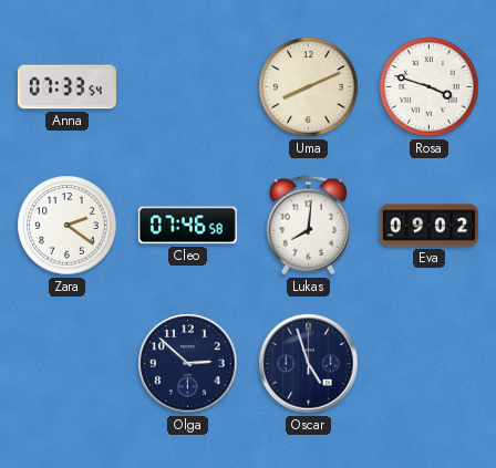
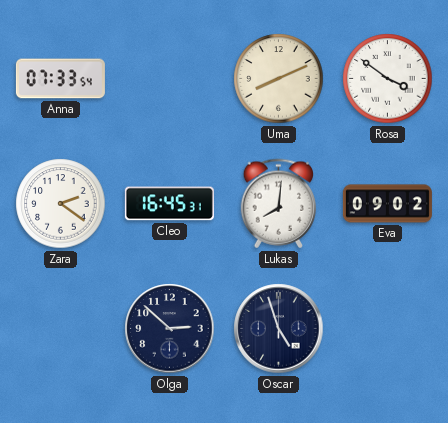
Rosa: 3:48 -> 3:51
Cleo: 07:46 -> 16:45
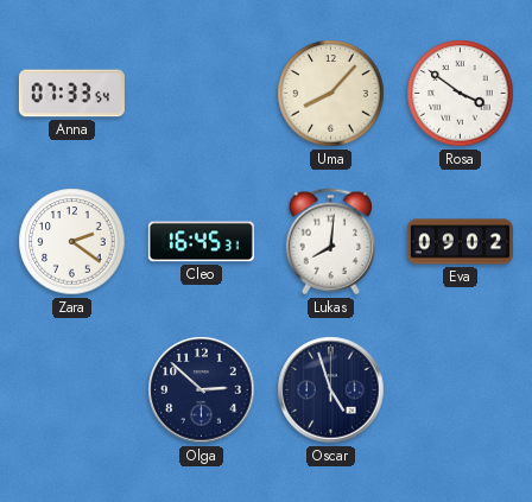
Uma: 8:11 -> 8:07
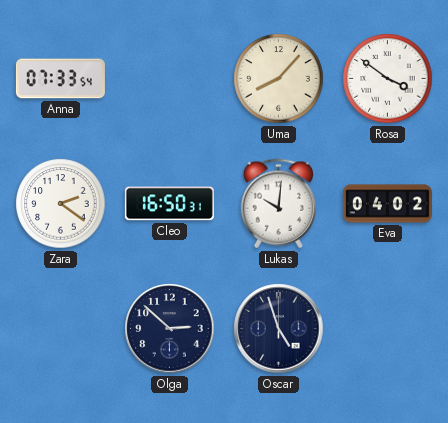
Cleo: 16:45 -> 16:50
Lukas: 8:01 -> 10:01
Eva: 09:02 -> 04:02
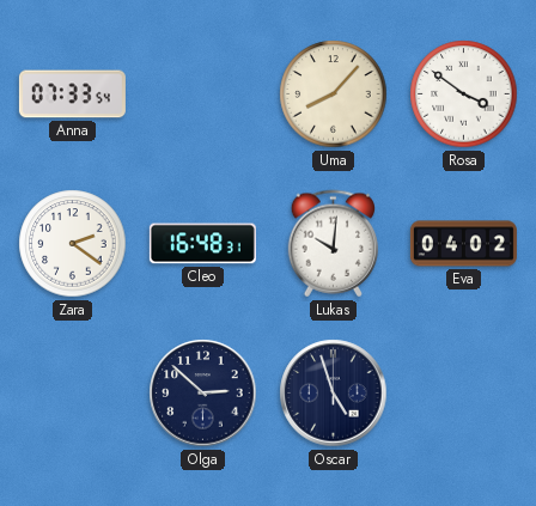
Cleo: 16:50 -> 16:48
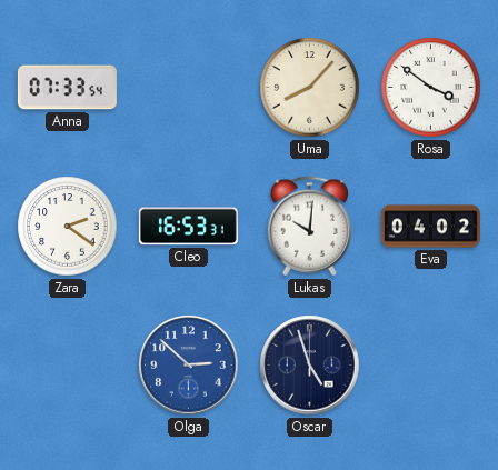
Cleo: 16:48 -> 16:53
Olga dial: navy -> blue
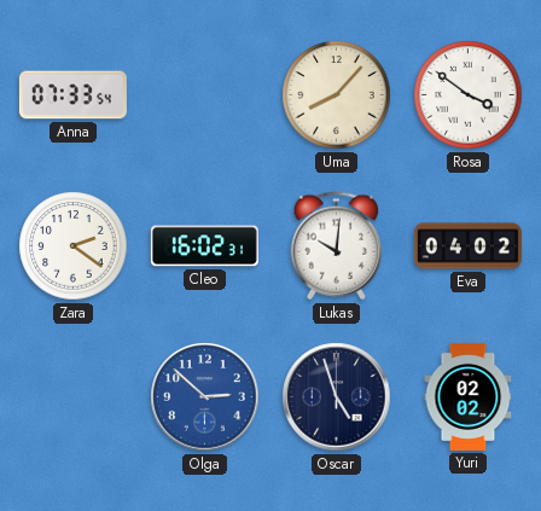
Cleo: 16:53 -> 16:02
Yuri: none -> 02:02
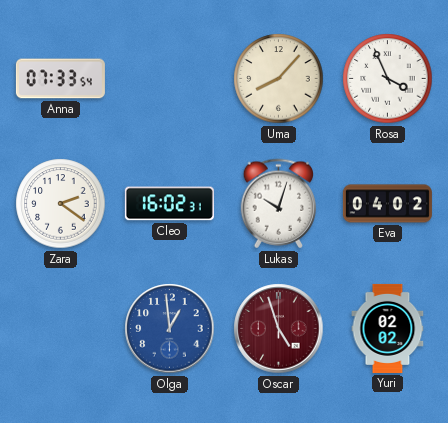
Rosa: 3:51 -> 3:56
Lukas: 10:01 -> 10:03
Olga: 2:52 -> 12:59
Oscar dial: navy -> burgundy
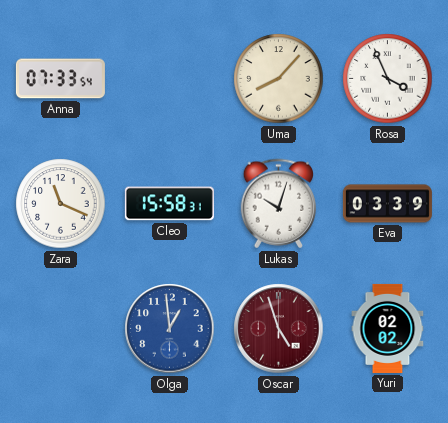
Zara: 2:21 -> 11:19
Cleo: 16:02 -> 15:58
Eva: 04:02 -> 03:39
